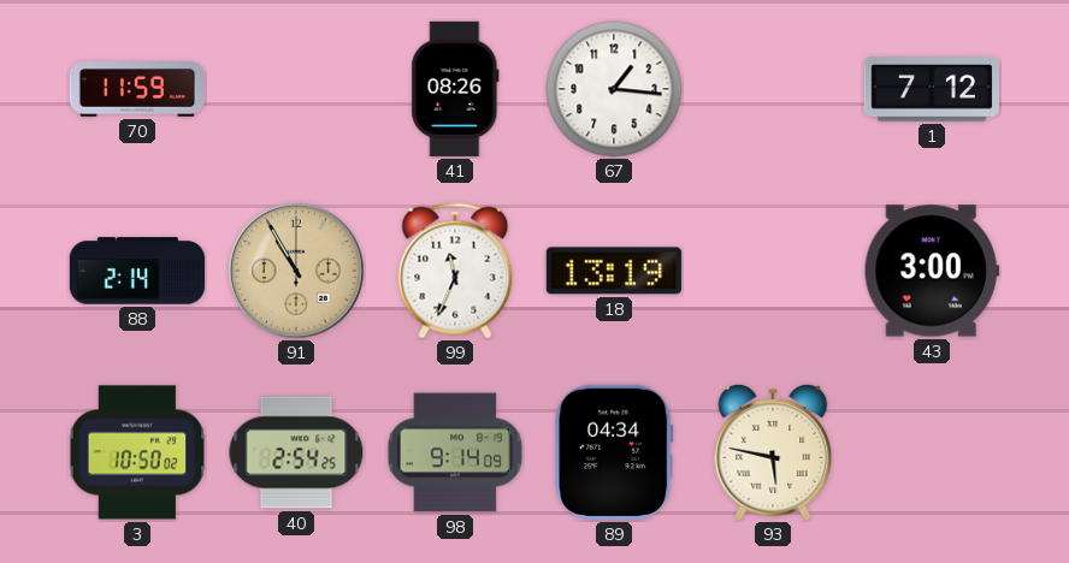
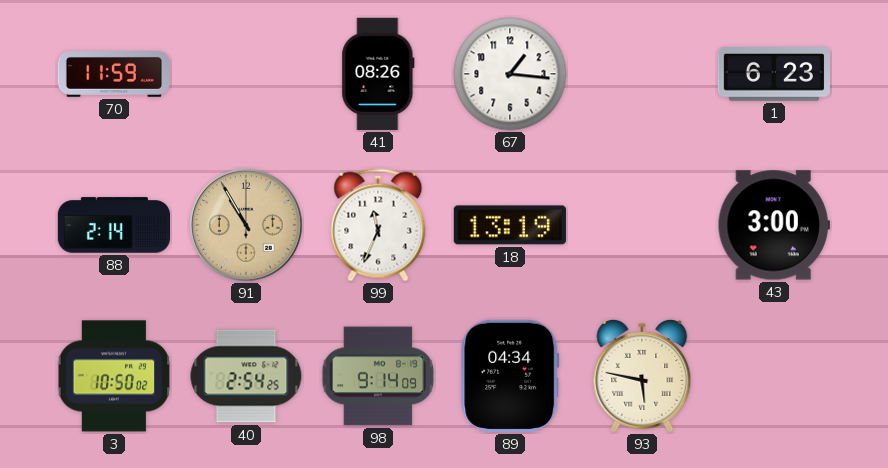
1: 7:12 -> 6:23
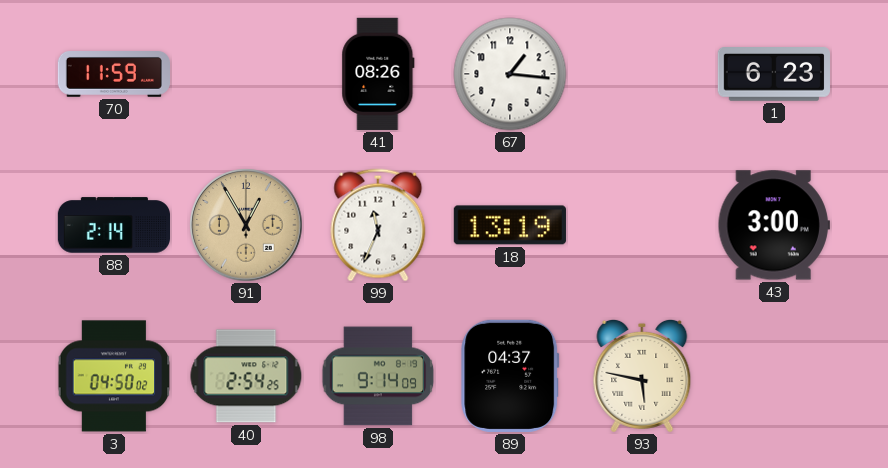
91: 10:55 -> 12:55
3: 10:50 -> 04:50
89: 04:34 -> 04:37
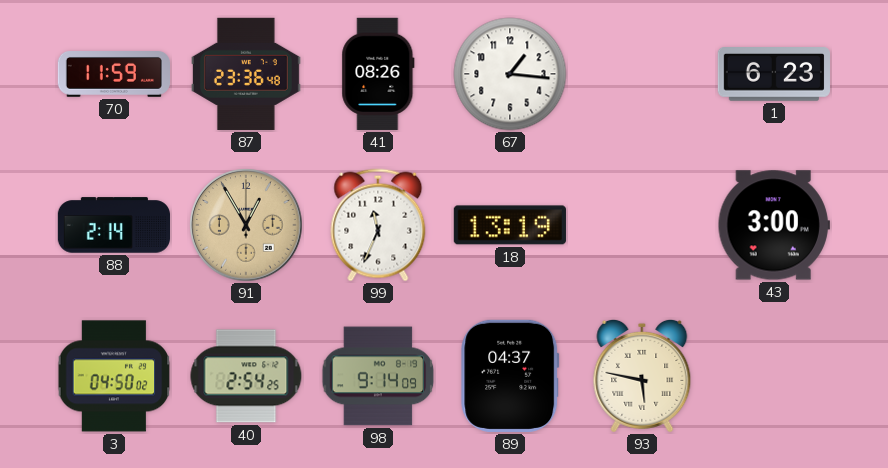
87: none -> 23:36
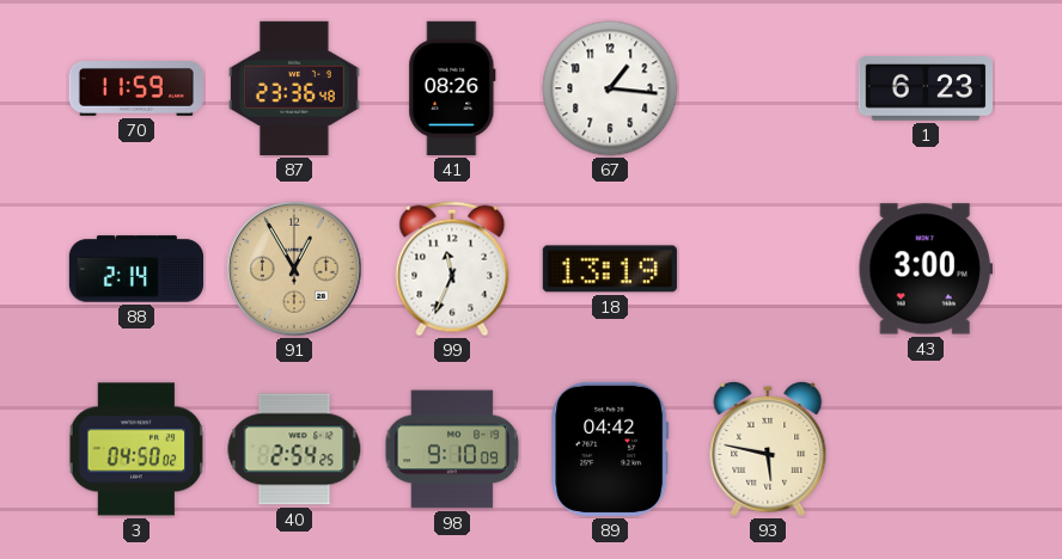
98: 9:14 -> 9:10
89: 04:37 -> 04:42
